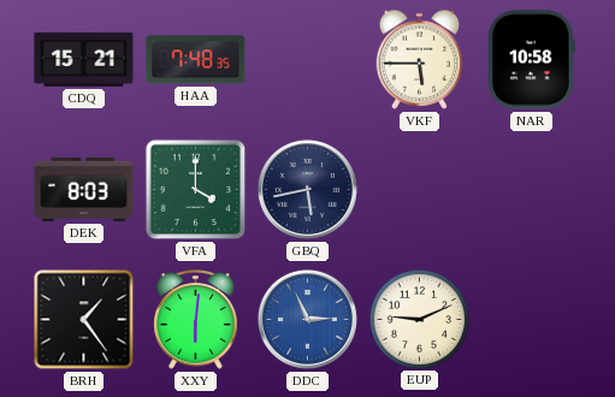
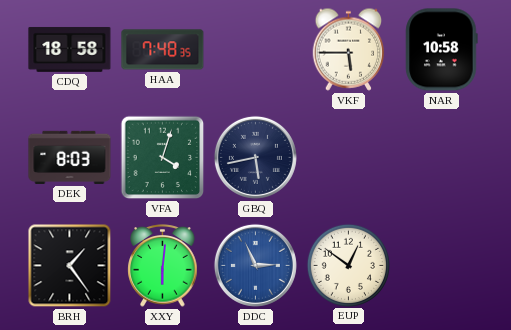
CDQ: 15:21 -> 18:58
VFA: 4:00 -> 4:03
EUP: 9:11 -> 12:51
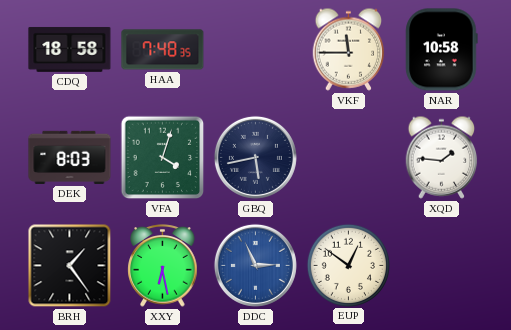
VKF: 5:45 -> 11:45
XQD: none -> 1:46
XXY: 6:01 -> 6:28
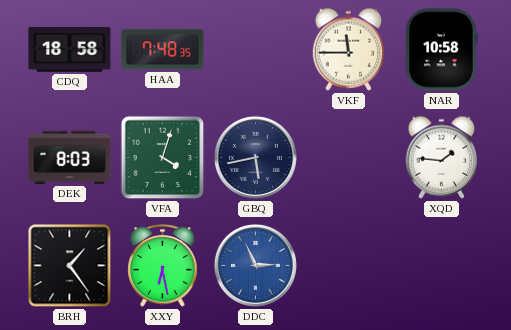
EUP: 12:51 -> none
